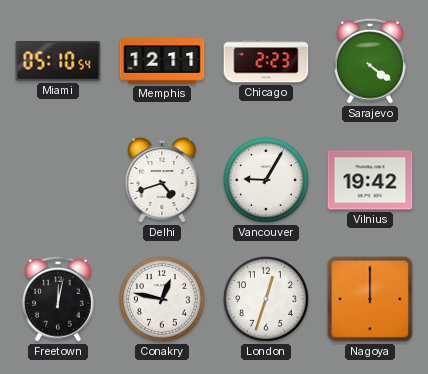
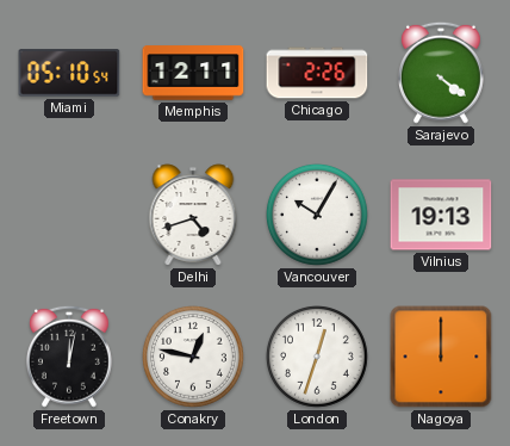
Chicago: 2:23 -> 2:26
Vancouver: 9:05 -> 10:05
Vilnius: 19:42 -> 19:13
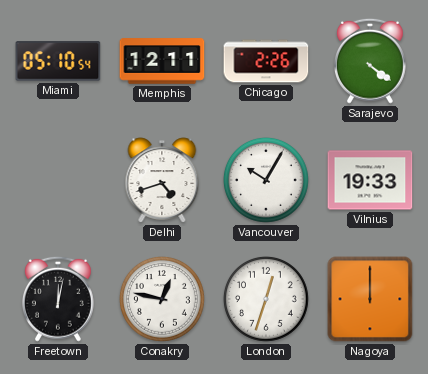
Vilnius: 19:13 -> 19:33
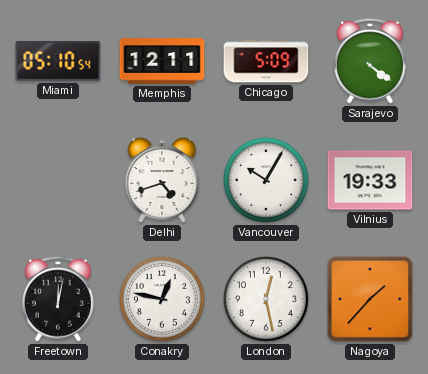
Chicago: 2:26 -> 5:09
London: 12:33 -> 12:28
Nagoya: 12:00 -> 1:37
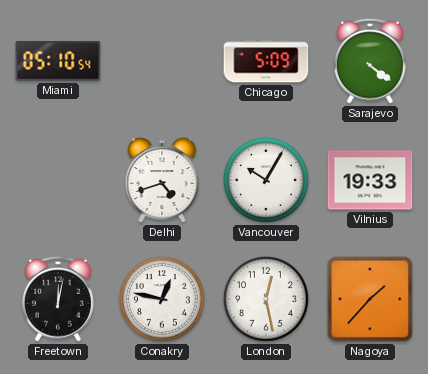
Memphis: 12:11 -> none
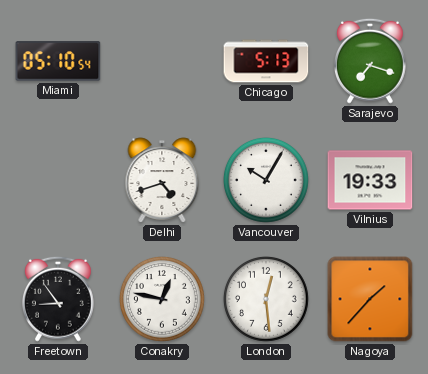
Chicago: 5:09 -> 5:13
Sarajevo: 4:21 -> 7:18
Freetown: 12:02 -> 8:54
London: 12:28 -> 12:29
